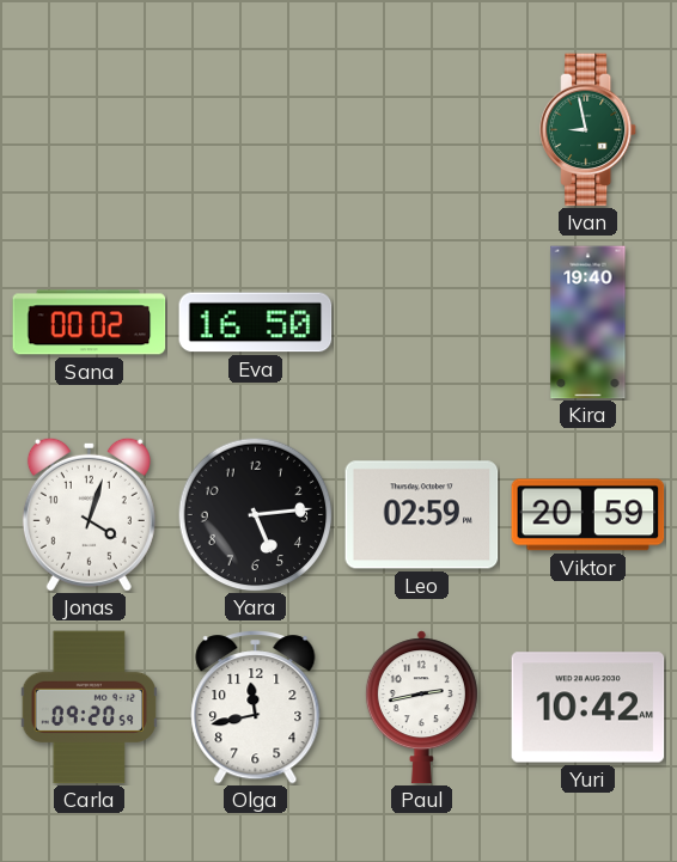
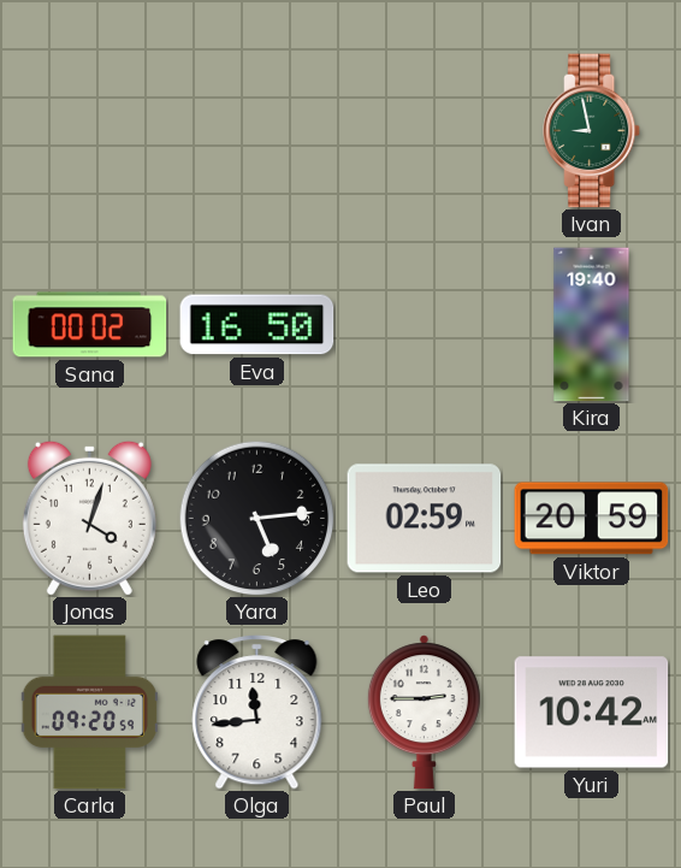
Olga: 11:43 -> 11:44
Paul: 2:43 -> 2:45
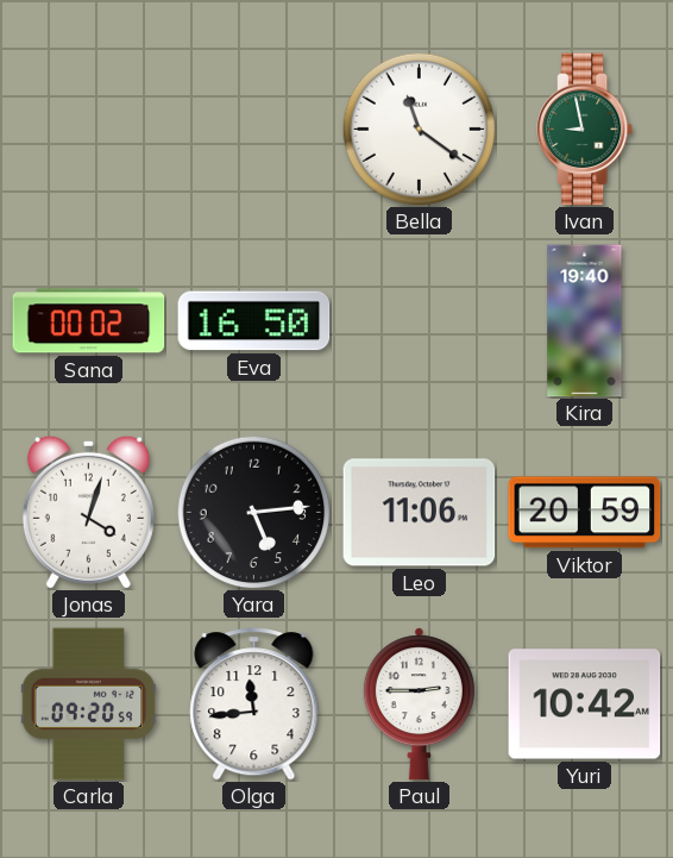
Bella: none -> 11:21
Leo: 02:59 -> 11:06
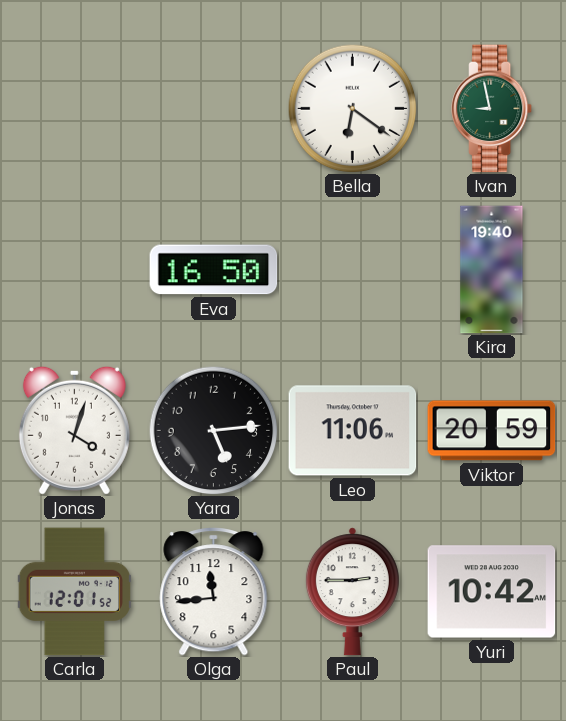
Bella: 11:21 -> 6:21
Sana: 00:02 -> none
Carla: 09:20 -> 12:01
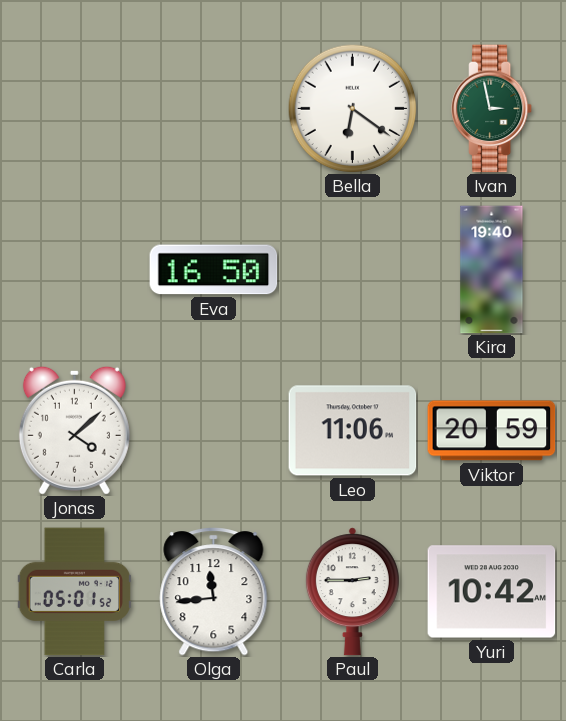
Ivan: 8:58 -> 2:58
Jonas: 4:03 -> 4:08
Yara: 5:14 -> none
Carla: 12:01 -> 05:01
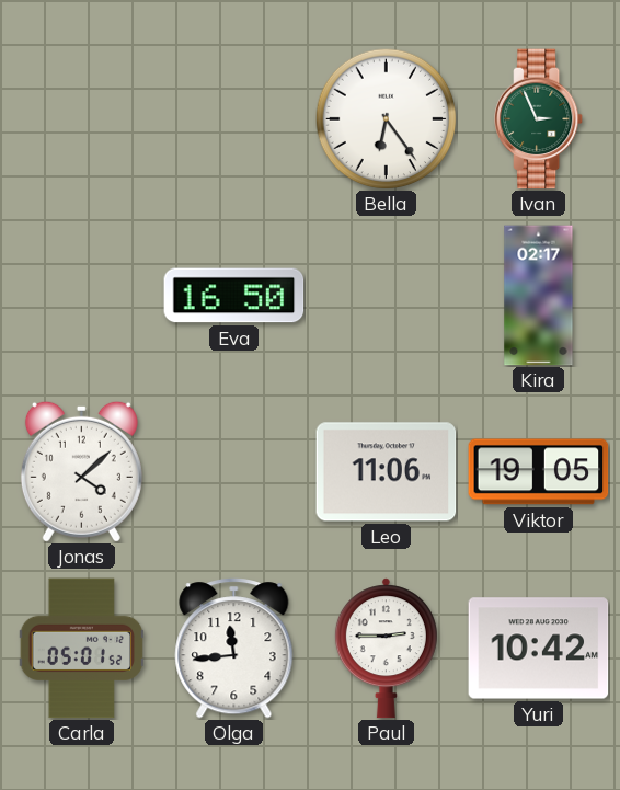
Bella: 6:21 -> 6:24
Ivan: 2:58 -> 2:56
Kira: 19:40 -> 02:17
Viktor: 20:59 -> 19:05
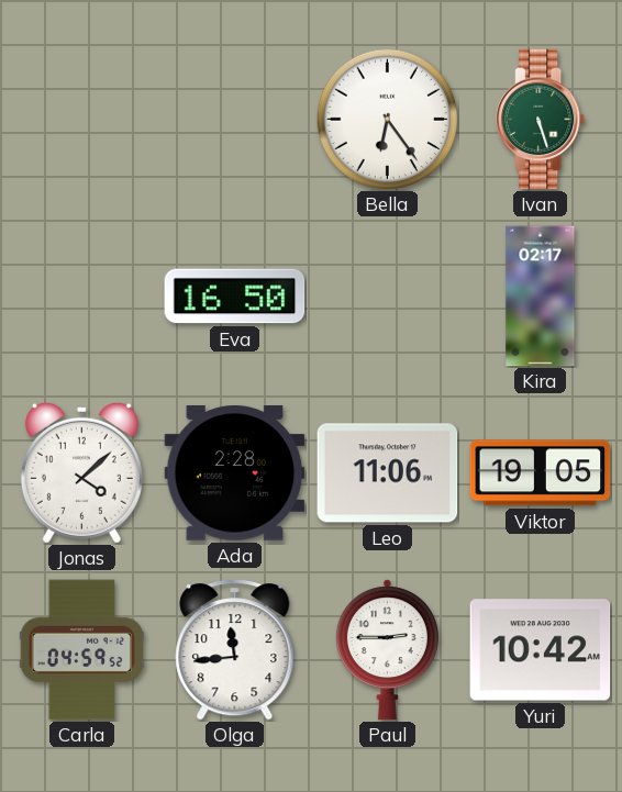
Ivan: 2:56 -> 5:27
Ada: none -> 2:28
Carla: 05:01 -> 04:59
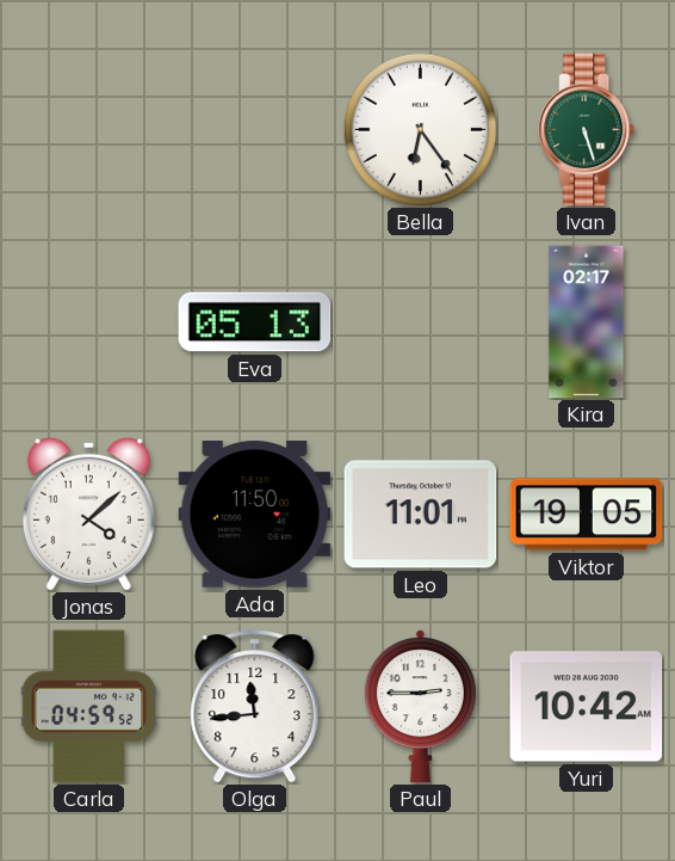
Eva: 16:50 -> 05:13
Ada: 2:28 -> 11:50
Leo: 11:06 -> 11:01
